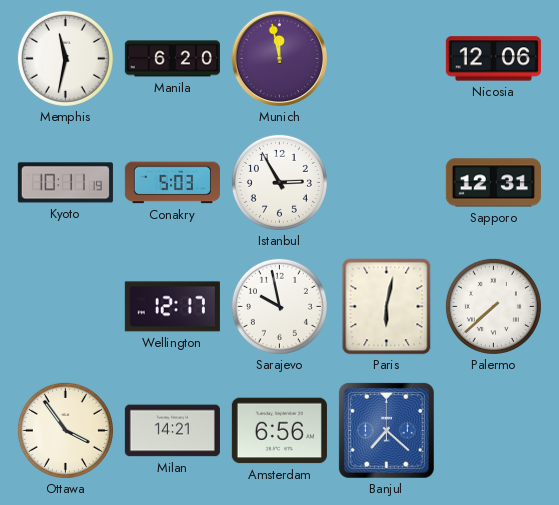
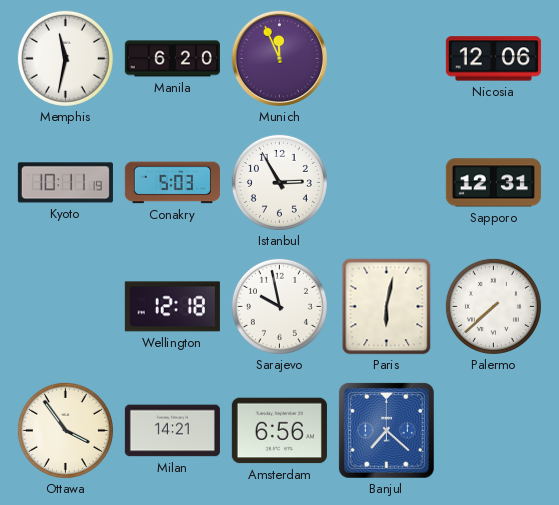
Munich: 11:58 -> 11:56
Wellington: 12:17 -> 12:18
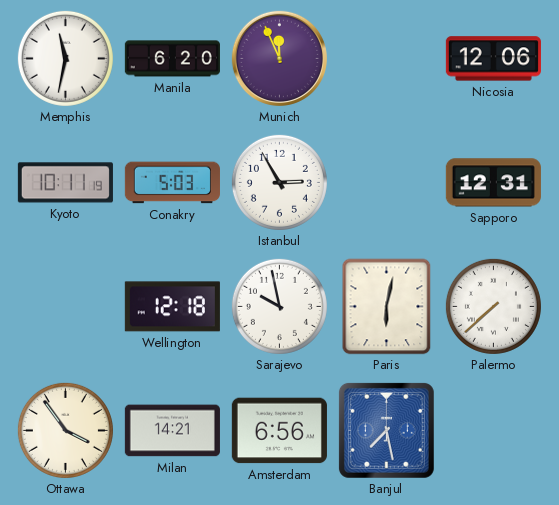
Banjul: 7:22 -> 7:28
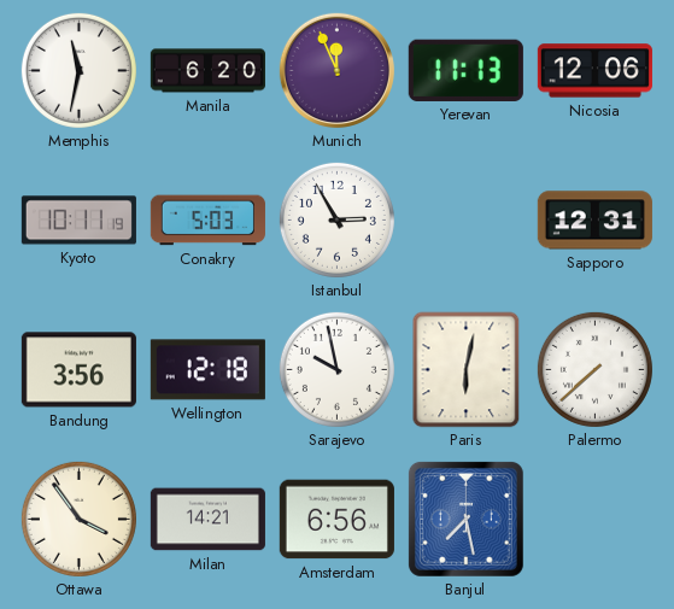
Yerevan: none -> 11:13
Bandung: none -> 3:56
